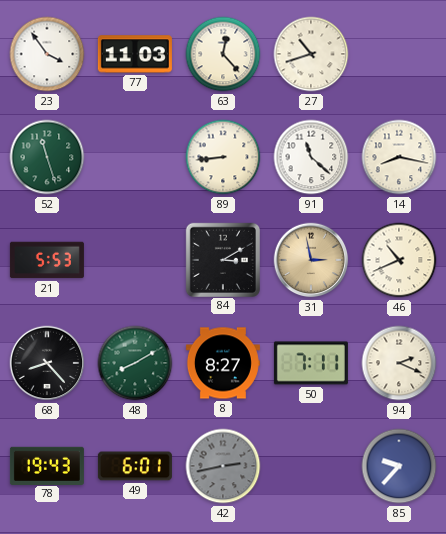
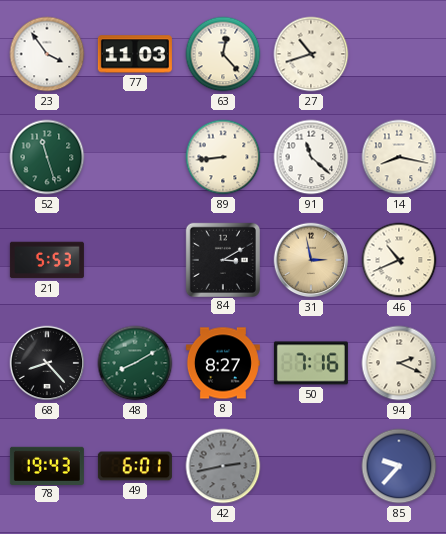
50: 7:11 -> 7:16
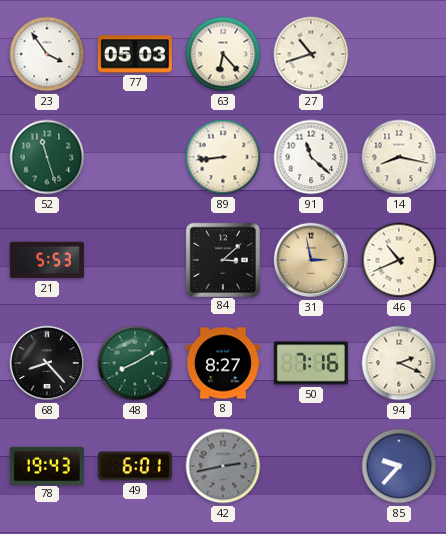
77: 11:03 -> 05:03
63: 12:23 -> 6:23
84: 3:10 -> 3:08
